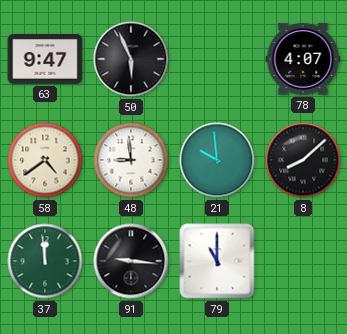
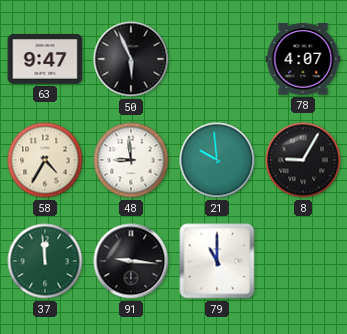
58: 4:39 -> 4:35
8: 8:08 -> 9:05
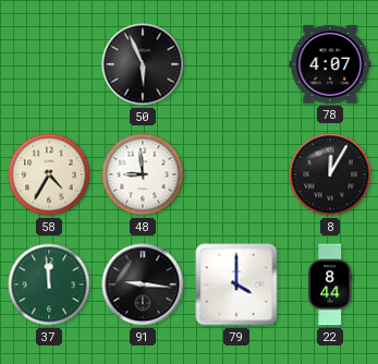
63: 9:47 -> none
21: 9:59 -> none
8: 9:05 -> 12:05
79: 11:00 -> 4:00
22: none -> 8:44
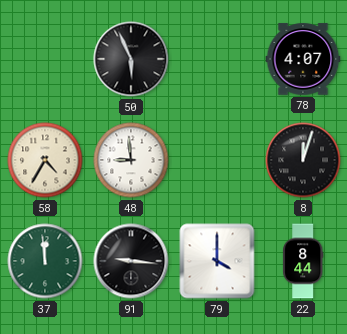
8: 12:05 -> 12:03
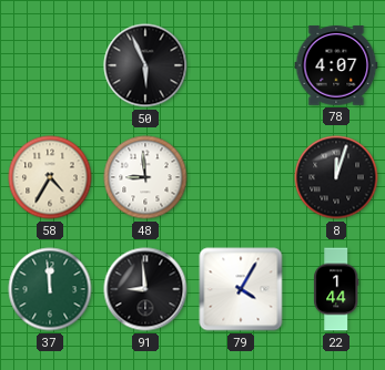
91: 9:16 -> 8:59
79: 4:00 -> 4:05
22: 8:44 -> 1:44
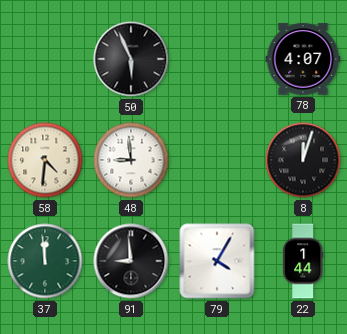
58: 4:35 -> 4:31
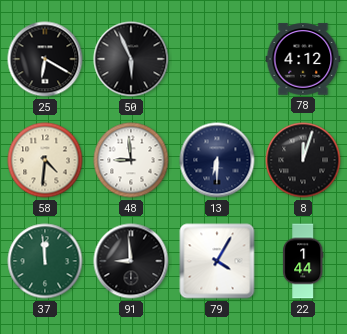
25: none -> 6:20
78: 4:07 -> 4:12
13: none -> 6:30
